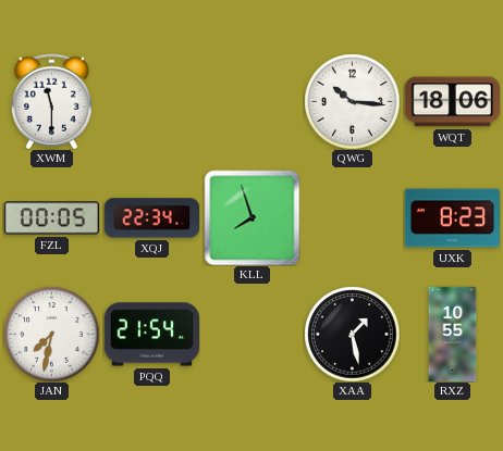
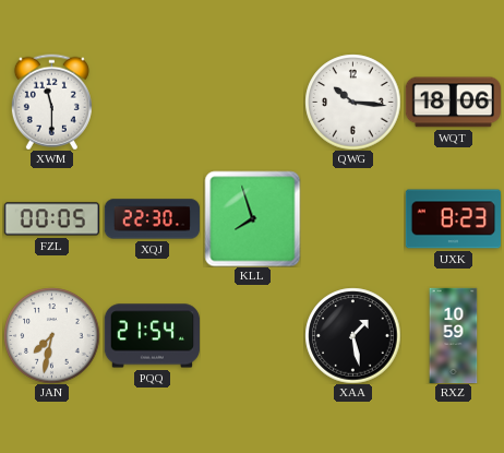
XQJ: 22:34 -> 22:30
RXZ: 10:55 -> 10:59
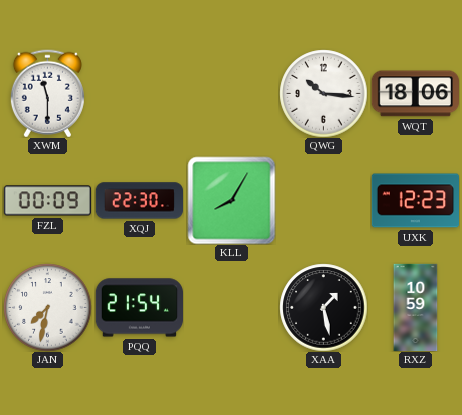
FZL: 00:05 -> 00:09
KLL: 7:57 -> 8:05
UXK: 8:23 -> 12:23
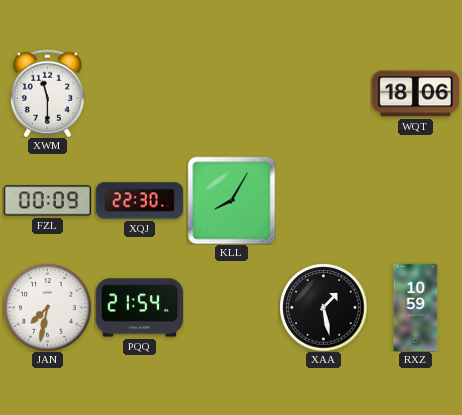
QWG: 10:16 -> none
UXK: 12:23 -> none
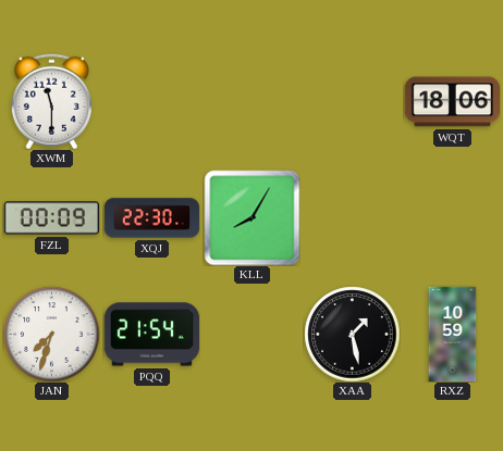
JAN: 7:32 -> 7:33
